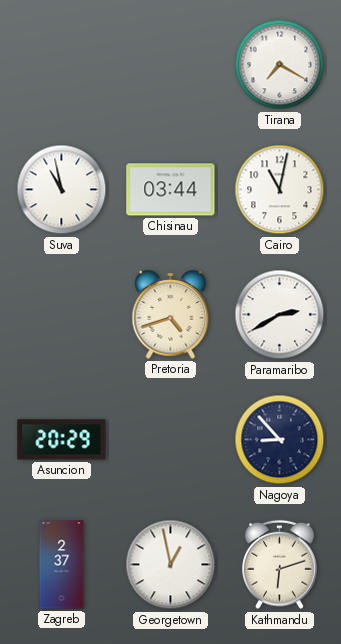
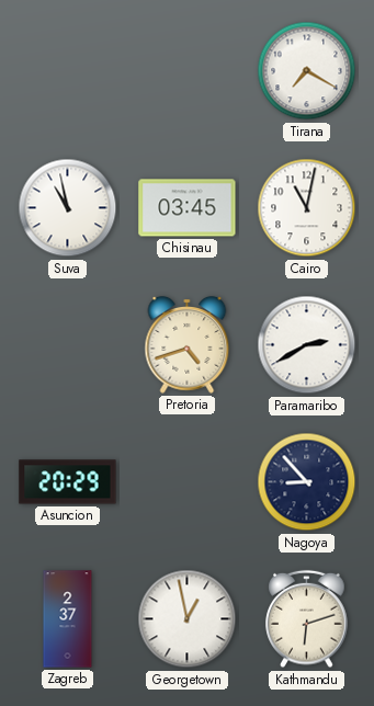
Chisinau: 03:44 -> 03:45
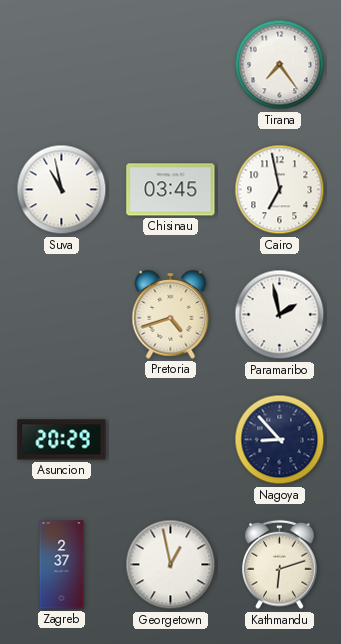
Tirana: 7:20 -> 7:24
Cairo: 11:02 -> 6:58
Paramaribo: 2:40 -> 1:58
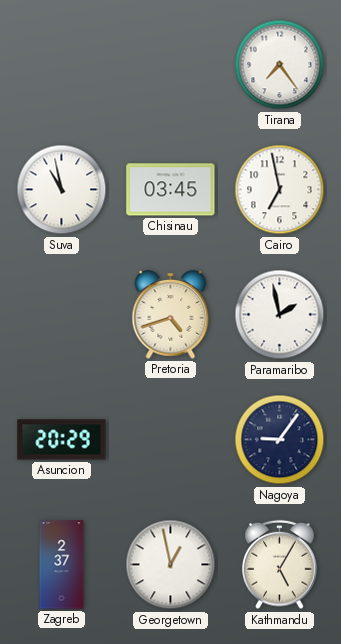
Nagoya: 8:53 -> 9:06
Kathmandu: 6:12 -> 5:05
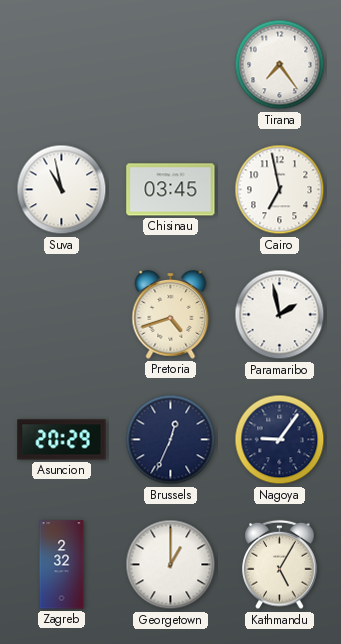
Brussels: none -> 12:34
Zagreb: 2:37 -> 2:32
Georgetown: 12:58 -> 1:00
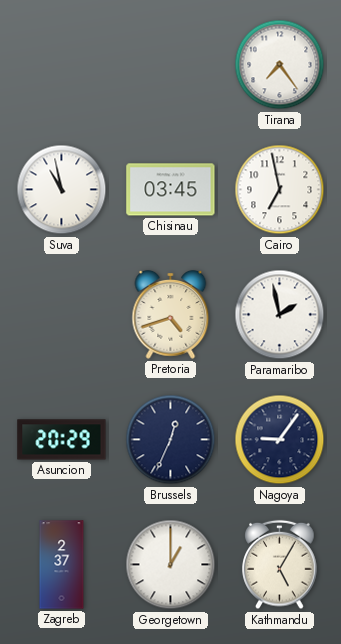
Zagreb: 2:32 -> 2:37
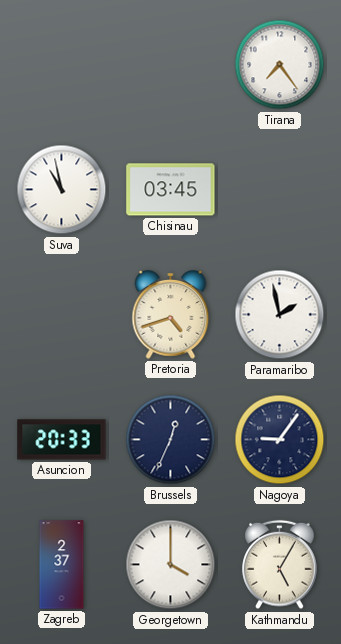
Cairo: 6:58 -> none
Asuncion: 20:29 -> 20:33
Georgetown: 1:00 -> 4:00
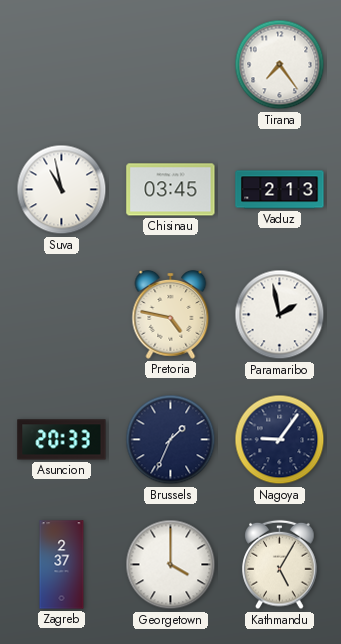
Vaduz: none -> 2:13
Pretoria: 4:42 -> 4:47
Brussels: 12:34 -> 1:34
